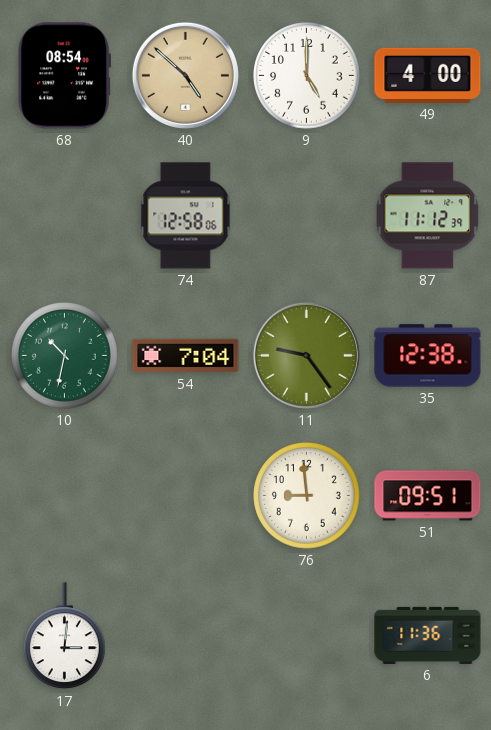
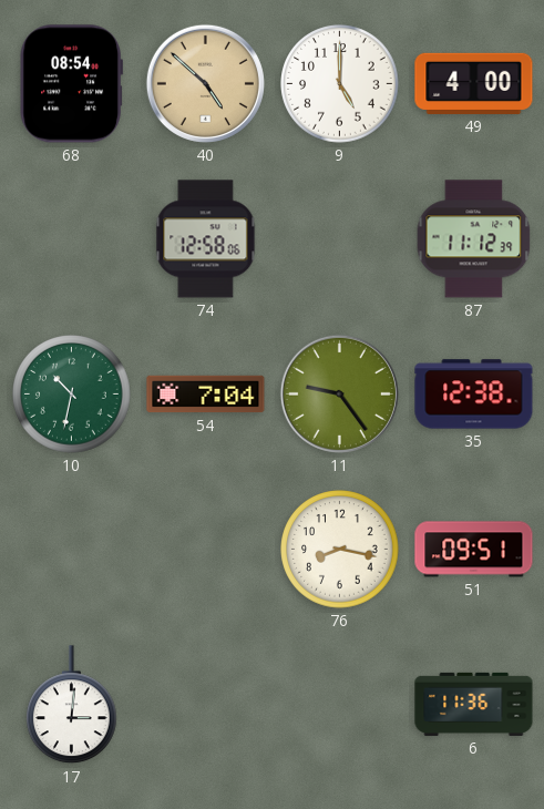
76: 8:59 -> 8:17
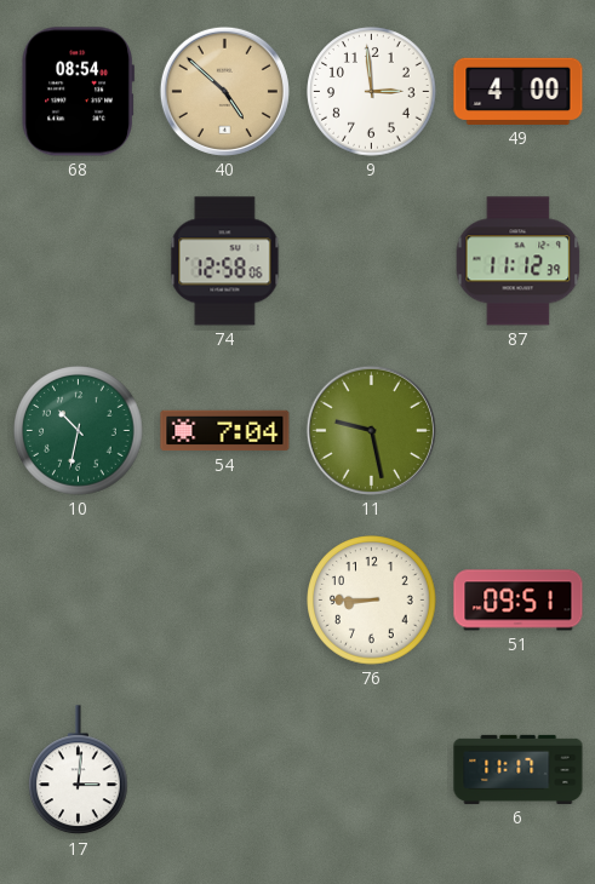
9: 5:00 -> 2:59
11: 9:24 -> 9:28
35: 12:38 -> none
76: 8:17 -> 8:45
6: 11:36 -> 11:17
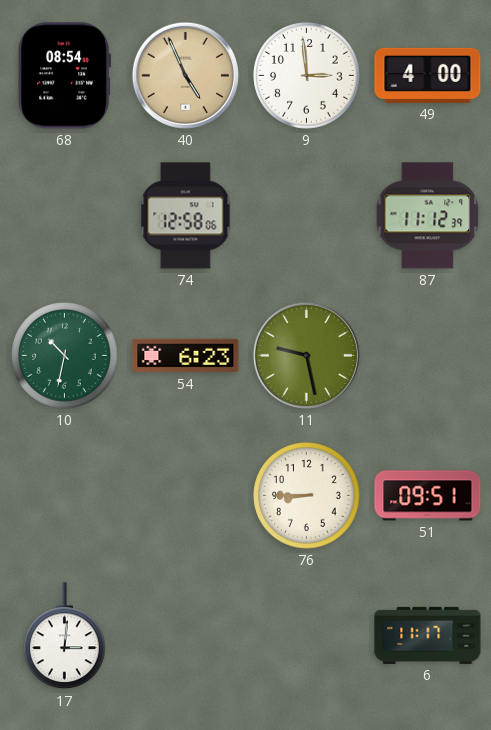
40: 4:52 -> 4:56
54: 7:04 -> 6:23
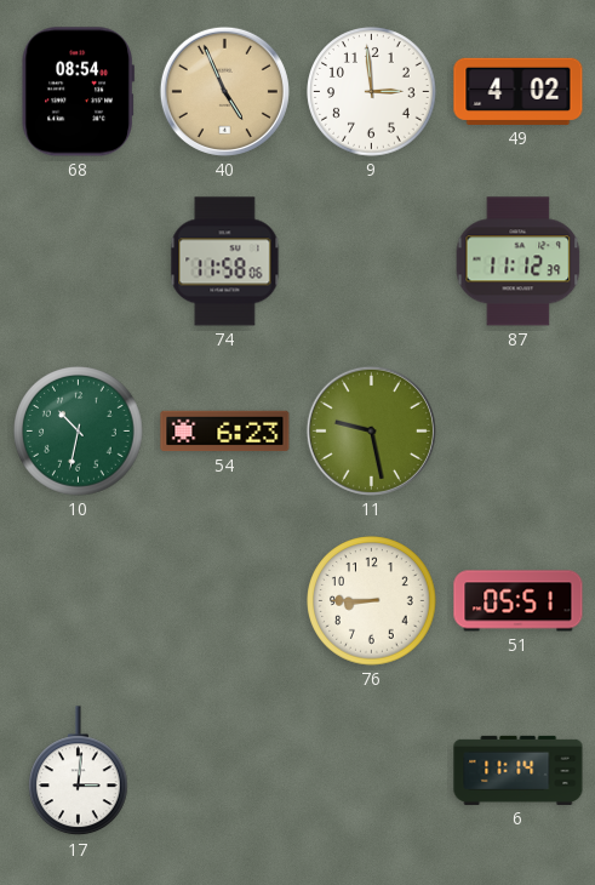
49: 4:00 -> 4:02
74: 12:58 -> 11:58
51: 09:51 -> 05:51
6: 11:17 -> 11:14
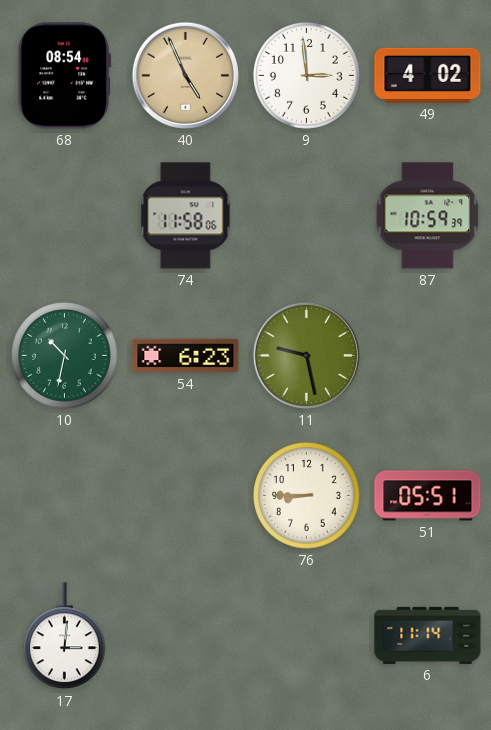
87: 11:12 -> 10:59
